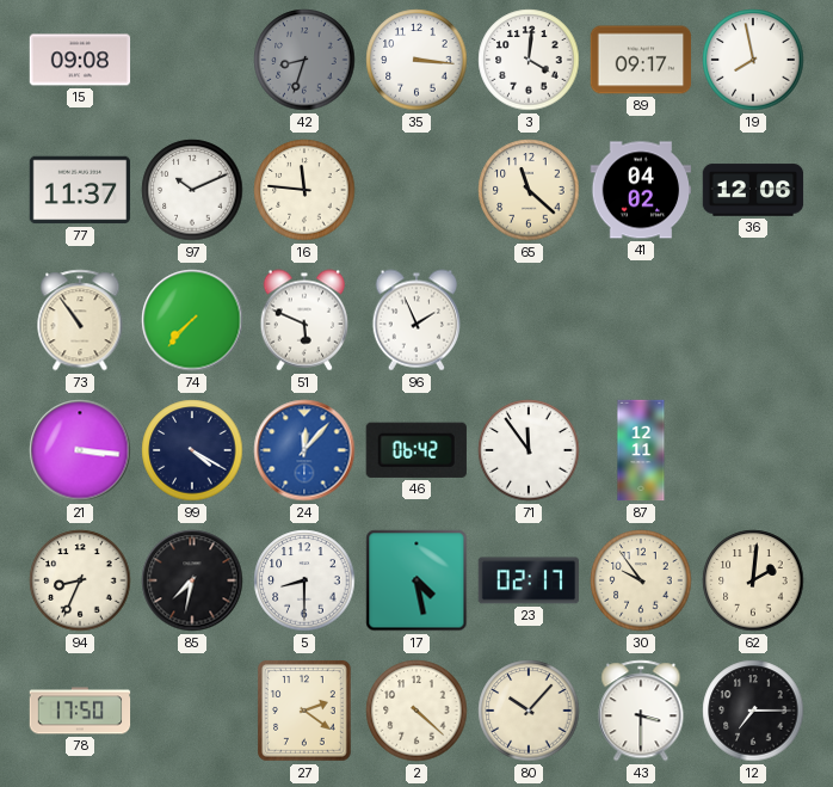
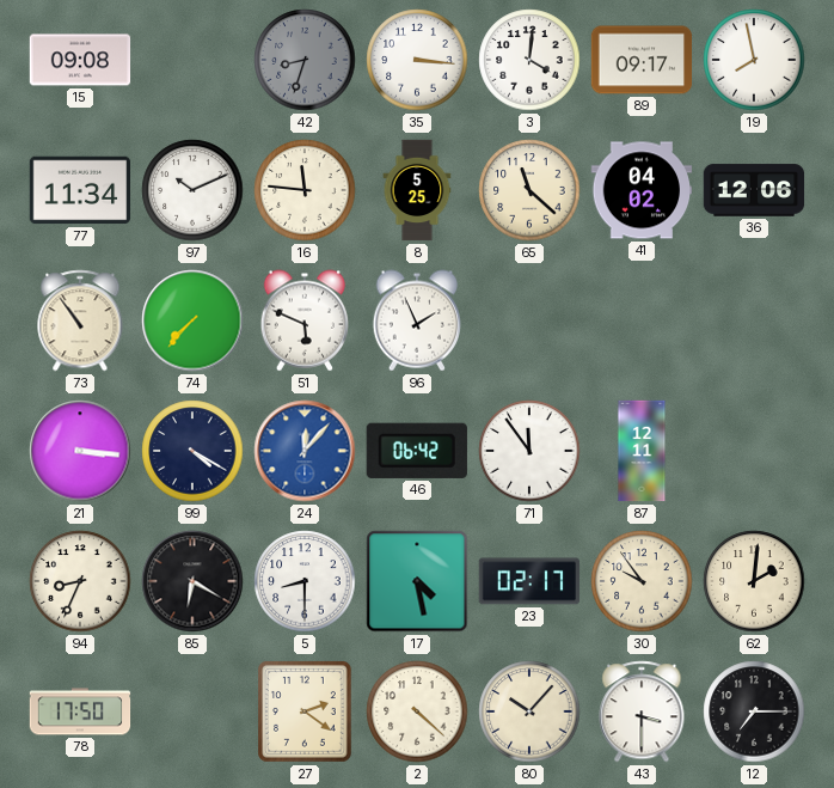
77: 11:37 -> 11:34
8: none -> 5:25
85: 7:32 -> 6:20
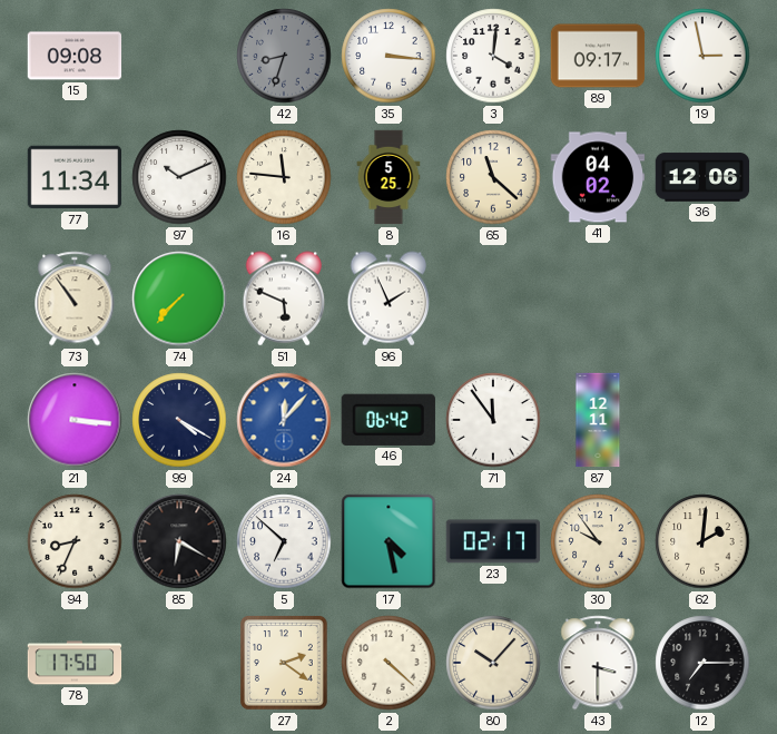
19: 7:58 -> 2:58
5: 8:30 -> 6:52
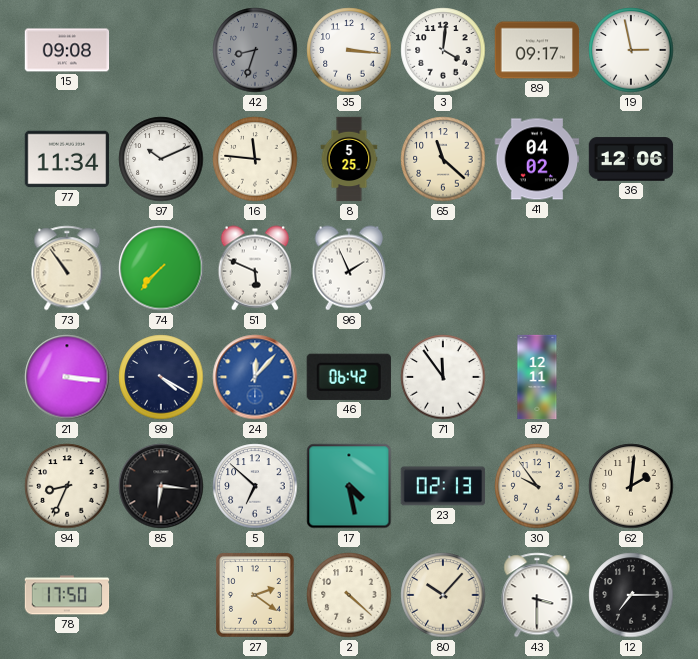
85: 6:20 -> 6:16
23: 02:17 -> 02:13
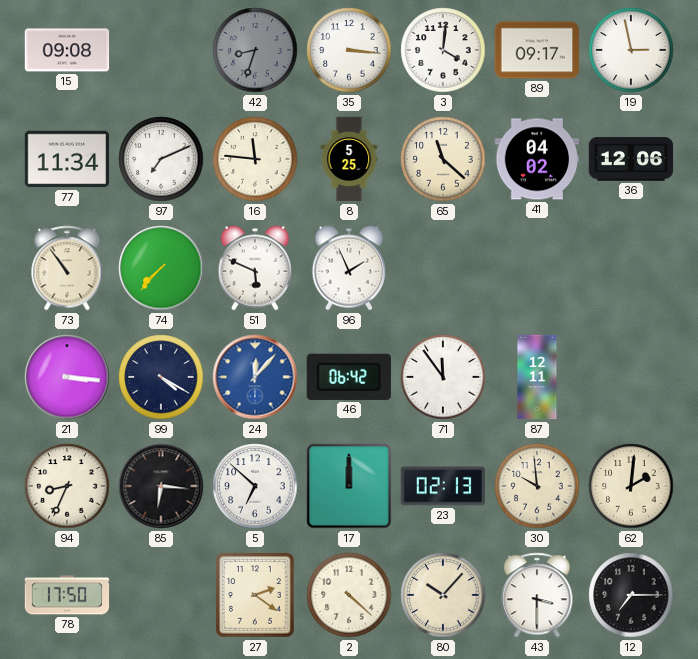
97: 10:11 -> 7:11
17: 4:28 -> 12:00
30: 9:54 -> 9:59
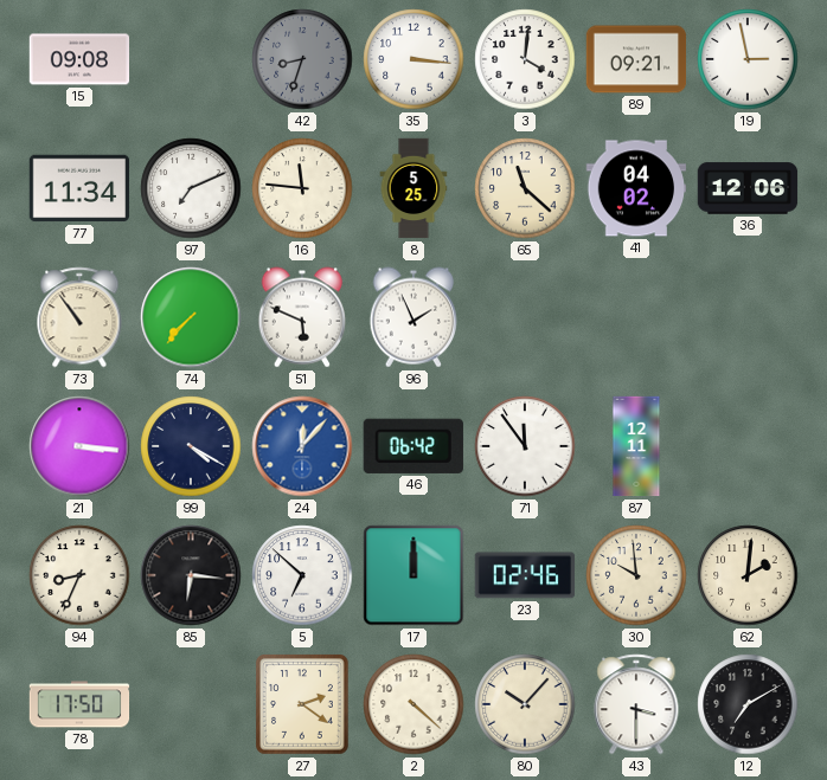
89: 09:17 -> 09:21
23: 02:13 -> 02:46
12: 7:15 -> 7:10
